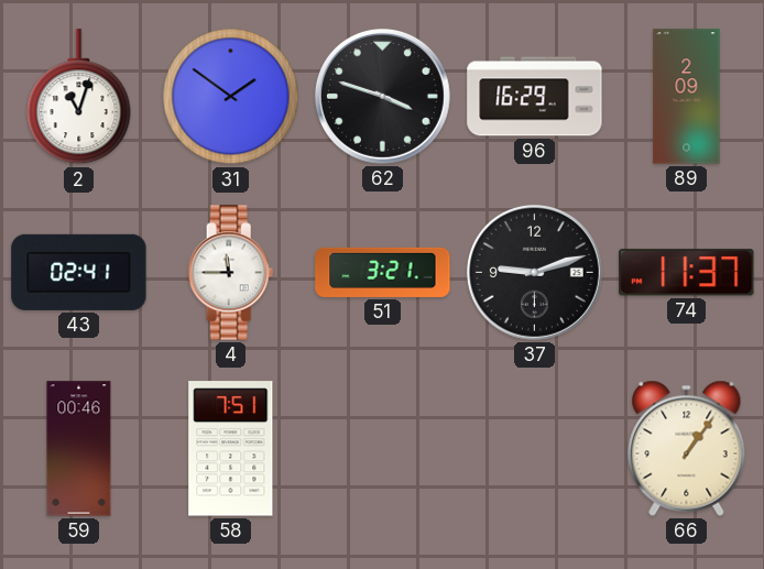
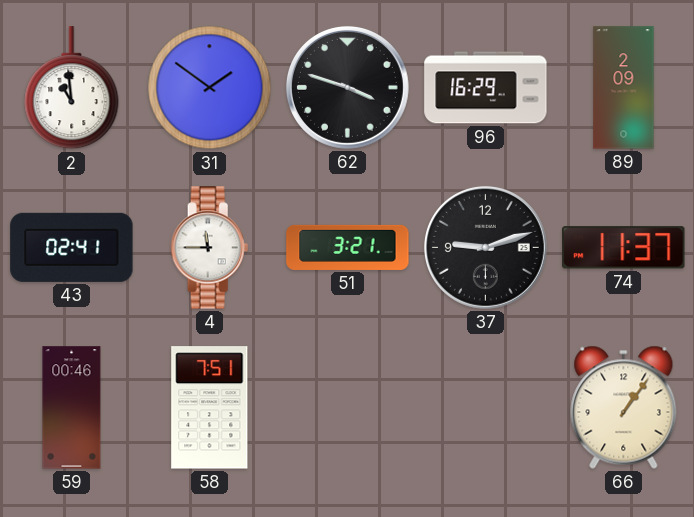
2: 11:03 -> 10:59
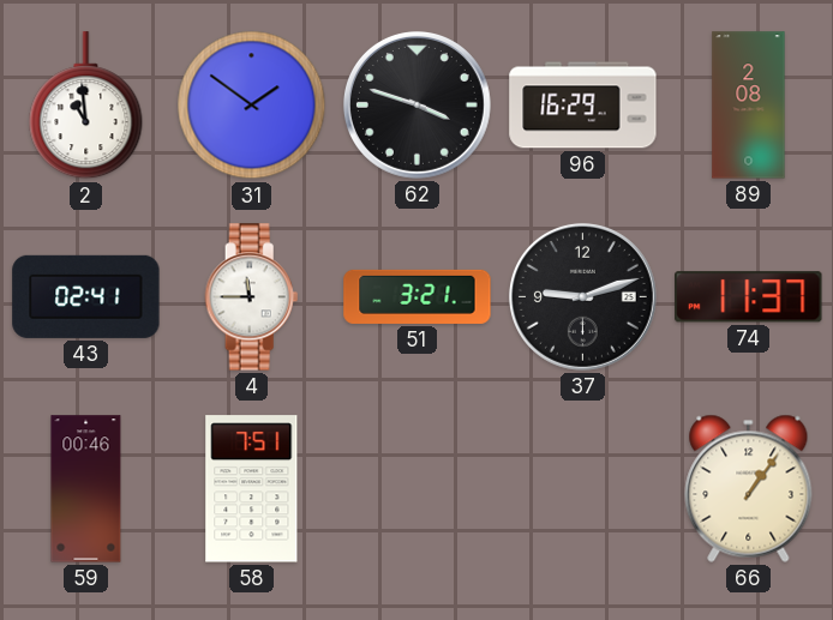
89: 2:09 -> 2:08
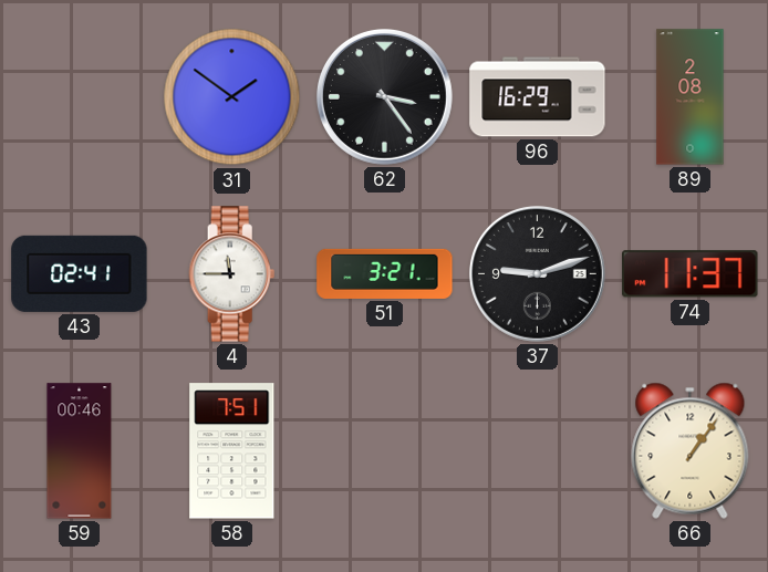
2: 10:59 -> none
62: 3:48 -> 3:24
